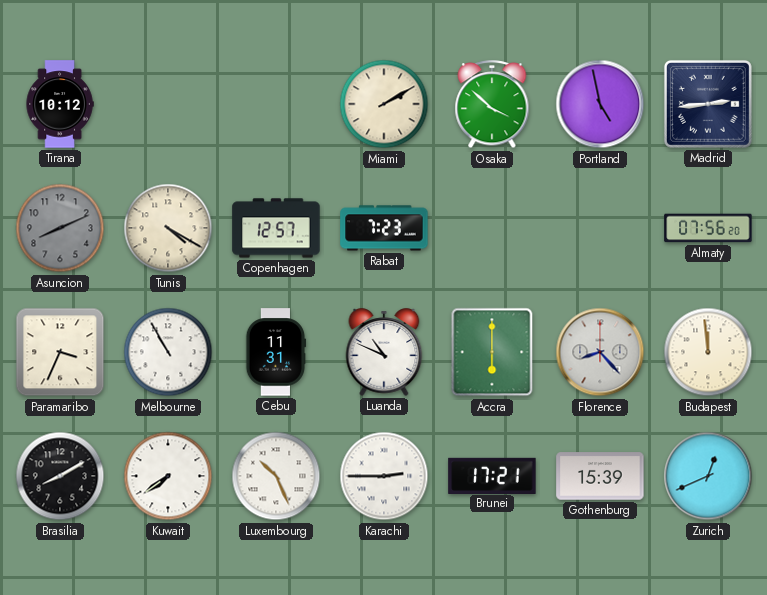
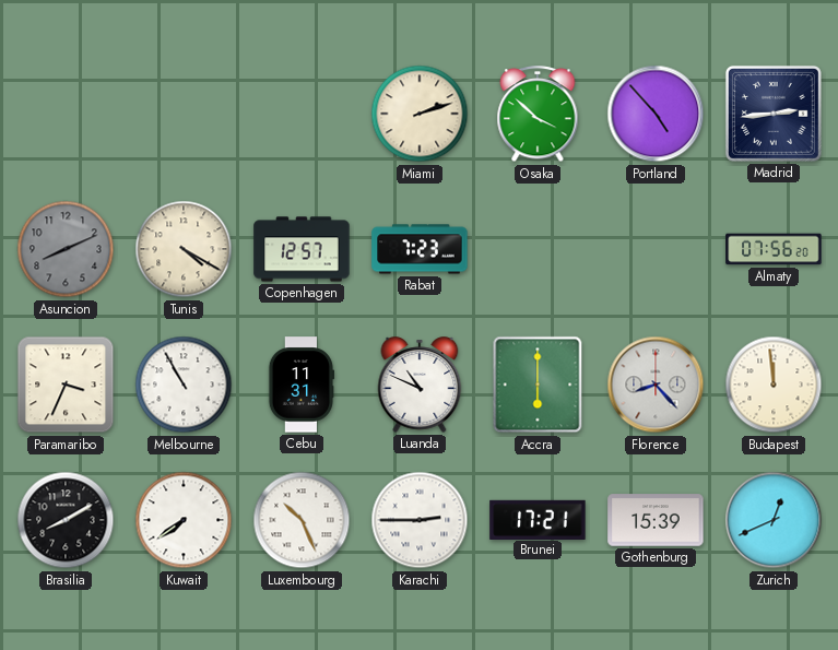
Tirana: 10:12 -> none
Miami: 2:10 -> 2:12
Portland: 4:58 -> 4:53
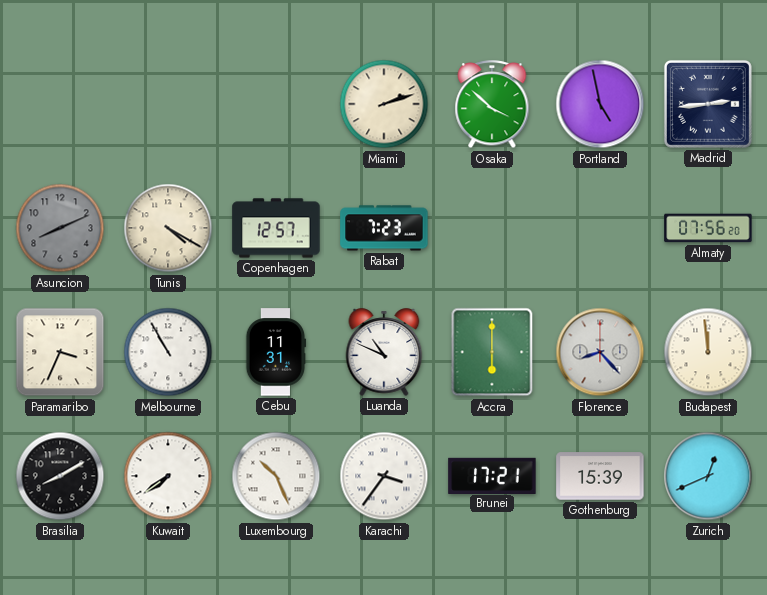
Portland: 4:53 -> 4:58
Karachi: 2:45 -> 3:36
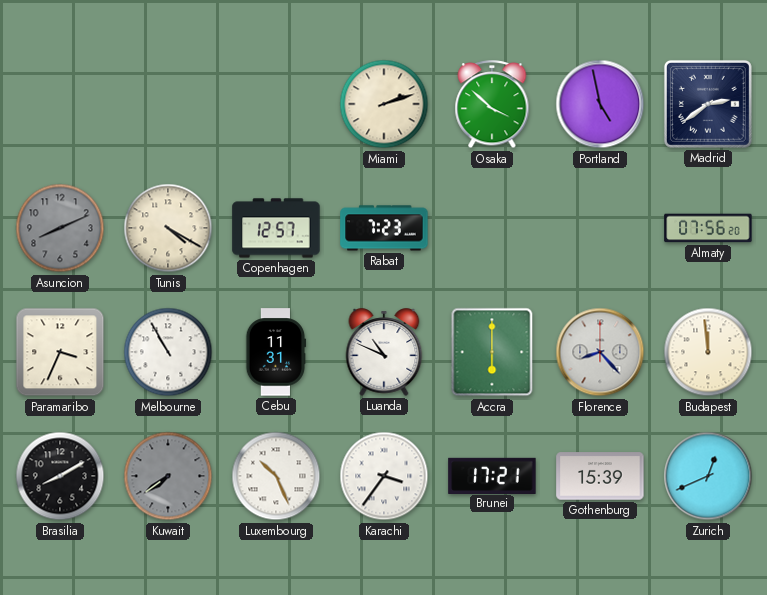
Madrid: 2:44 -> 2:39
Kuwait dial: white -> grey
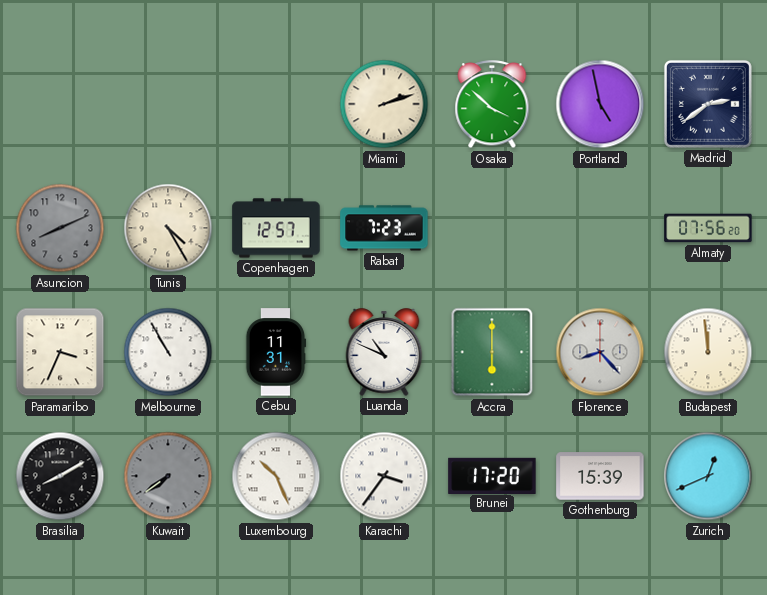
Tunis: 4:20 -> 4:25
Brunei: 17:21 -> 17:20
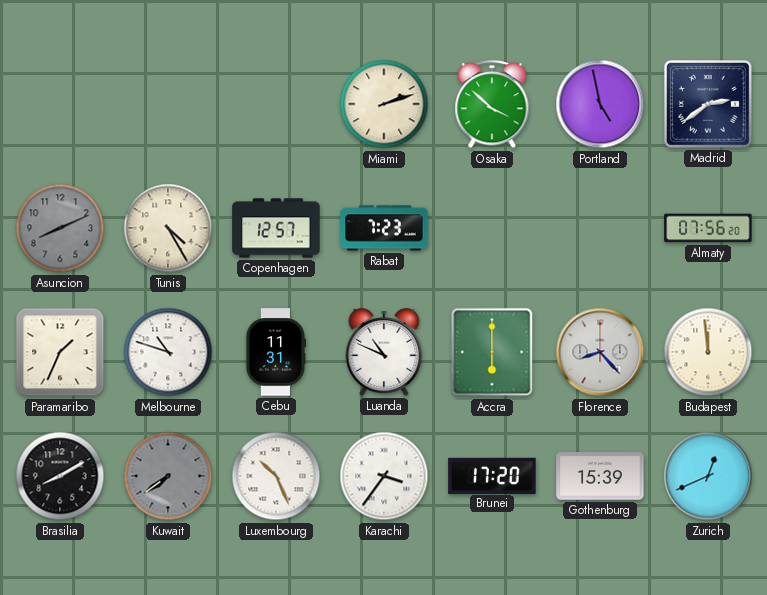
Paramaribo: 3:34 -> 1:34
Melbourne: 10:55 -> 10:48
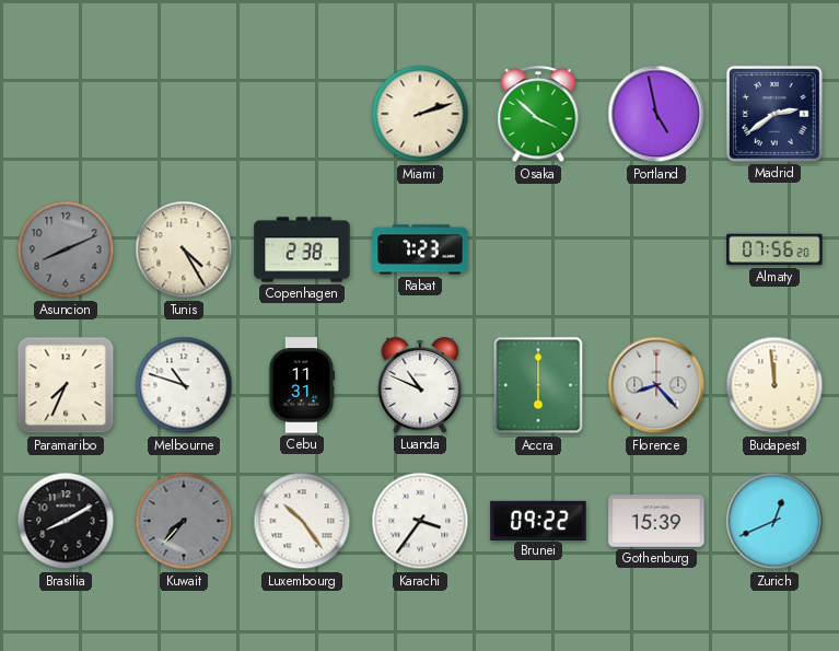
Copenhagen: 12:57 -> 2:38
Paramaribo: 1:34 -> 7:34
Kuwait: 7:39 -> 7:37
Luxembourg: 10:26 -> 10:24
Brunei: 17:20 -> 09:22
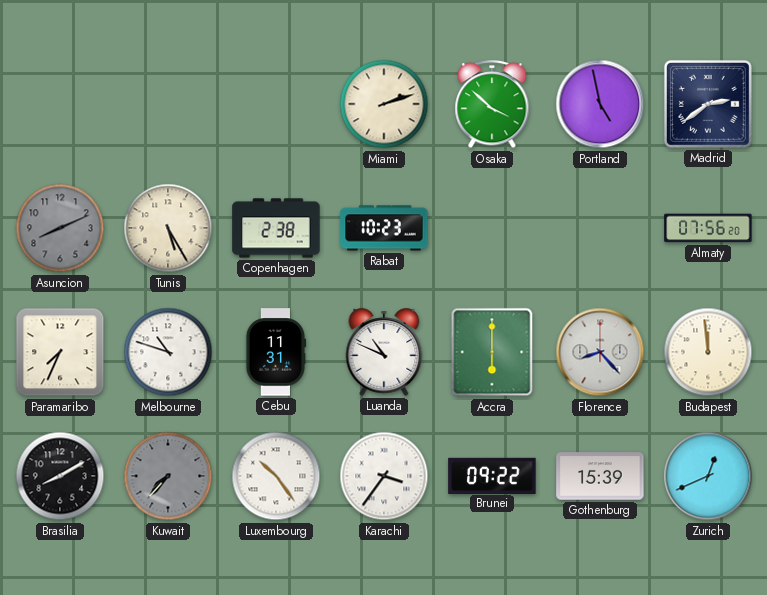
Tunis: 4:25 -> 5:25
Rabat: 7:23 -> 10:23
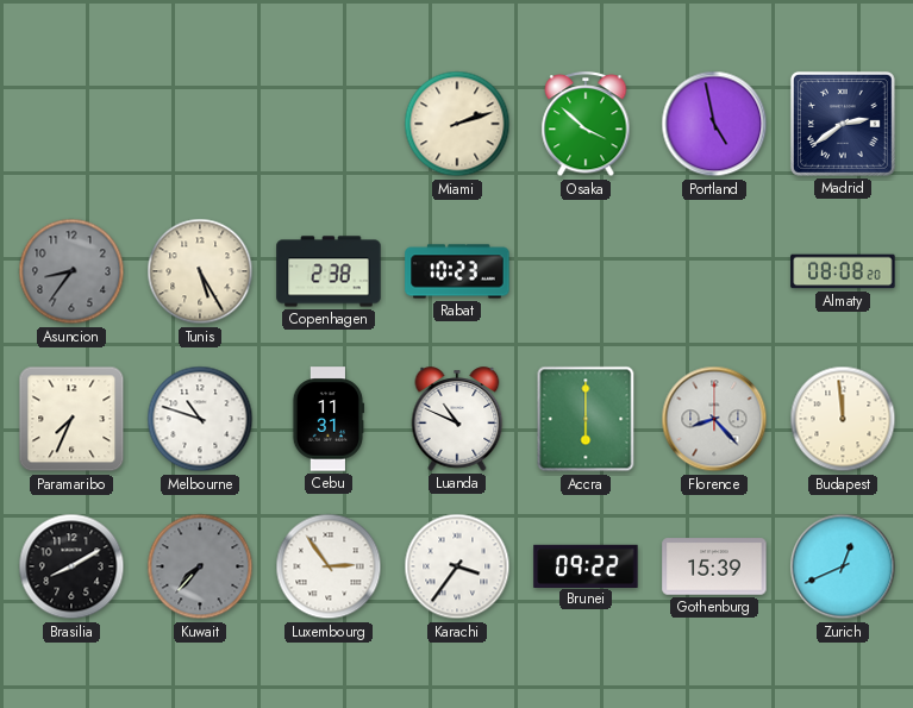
Asuncion: 8:11 -> 8:36
Almaty: 07:56 -> 08:08
Luxembourg: 10:24 -> 2:54
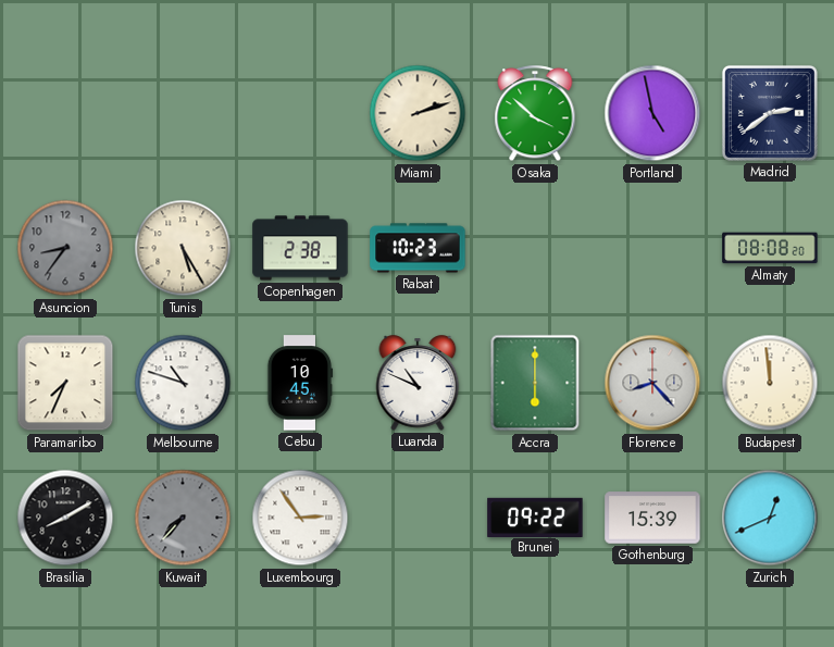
Cebu: 11:31 -> 10:45
Karachi: 3:36 -> none
